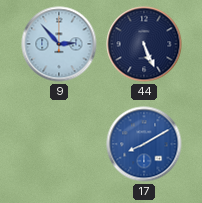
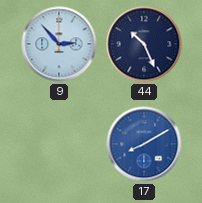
44: 5:26 -> 10:26
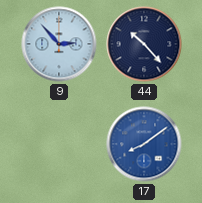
44: 10:26 -> 10:23
17: 8:10 -> 8:09
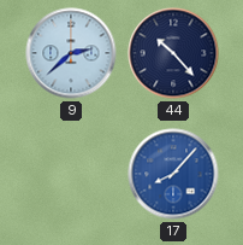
9: 2:53 -> 2:38
17: 8:09 -> 8:07
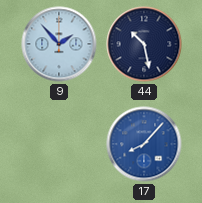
9: 2:38 -> 1:53
44: 10:23 -> 10:28
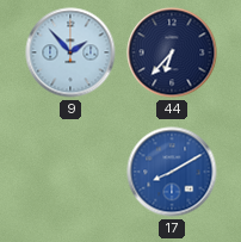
44: 10:28 -> 6:37
17: 8:07 -> 8:10
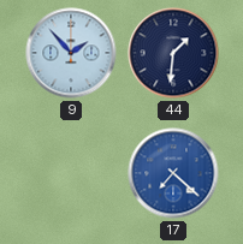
44: 6:37 -> 1:31
17: 8:10 -> 7:22
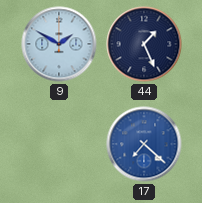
9: 1:53 -> 1:50
44: 1:31 -> 1:26
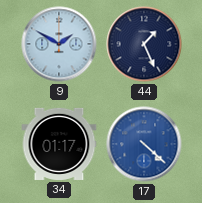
34: none -> 01:17
17: 7:22 -> 4:22
